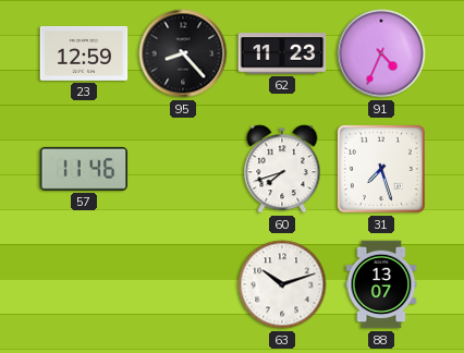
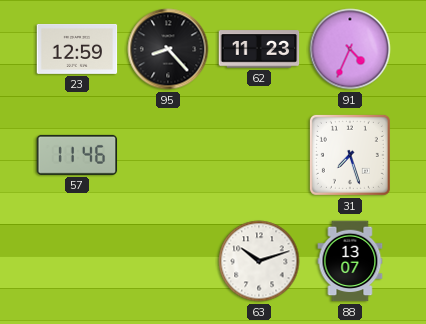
60: 7:42 -> none
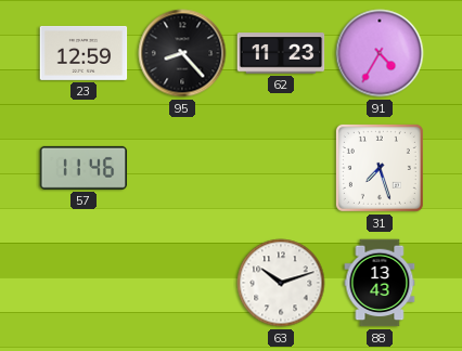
91: 4:34 -> 4:35
88: 13:07 -> 13:43
